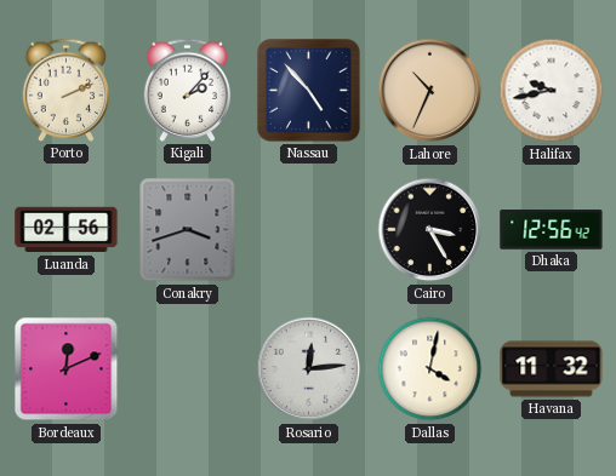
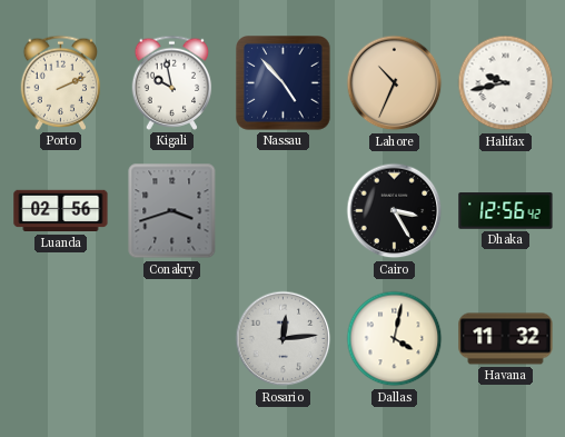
Kigali: 2:07 -> 9:58
Bordeaux: 12:11 -> none
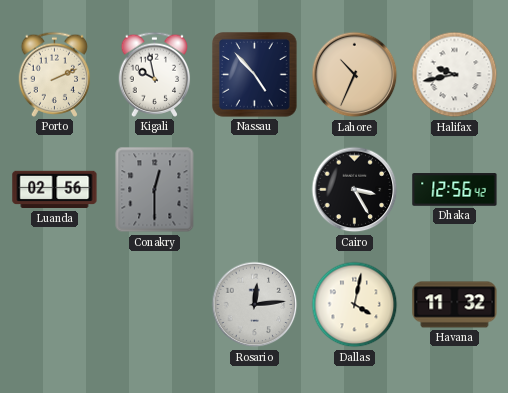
Conakry: 3:42 -> 12:30
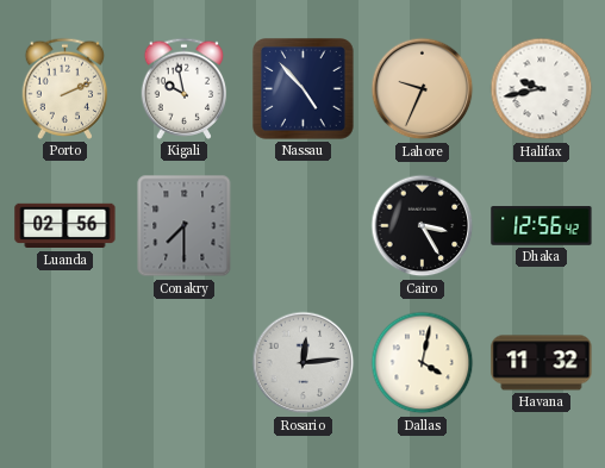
Lahore: 10:34 -> 9:34
Conakry: 12:30 -> 7:30
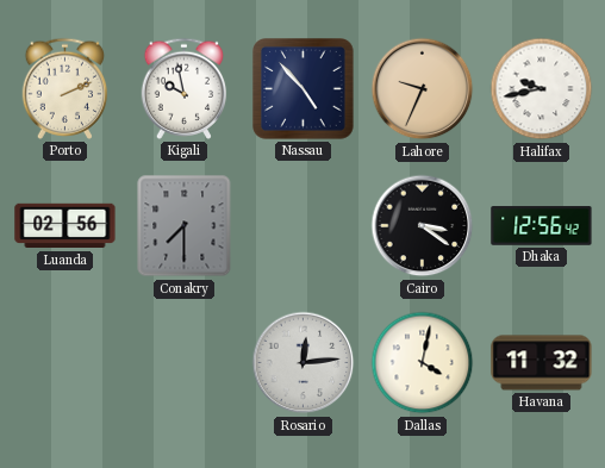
Cairo: 3:25 -> 3:21
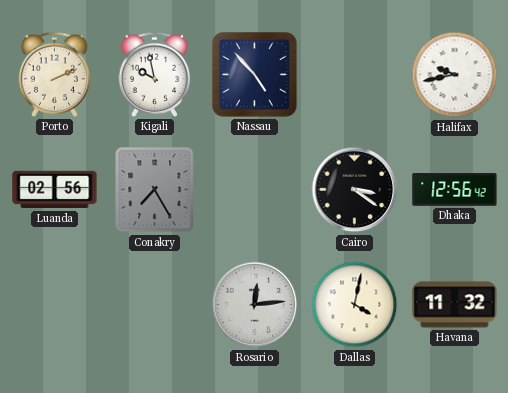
Lahore: 9:34 -> none
Conakry: 7:30 -> 7:25
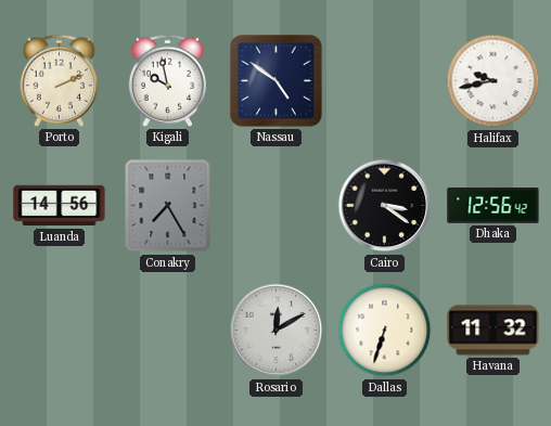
Nassau: 4:53 -> 4:51
Luanda: 02:56 -> 14:56
Rosario: 12:14 -> 12:10
Dallas: 4:02 -> 6:33
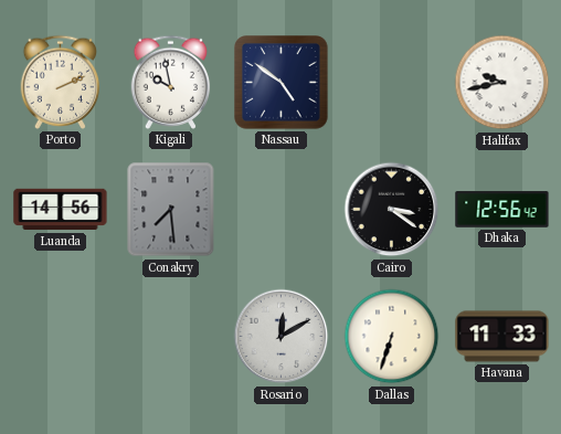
Conakry: 7:25 -> 7:29
Havana: 11:32 -> 11:33
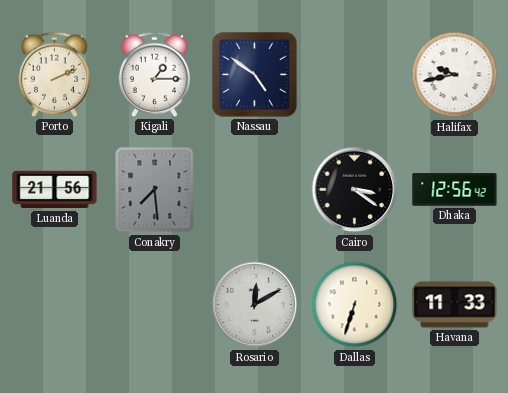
Kigali: 9:58 -> 1:15
Luanda: 14:56 -> 21:56
